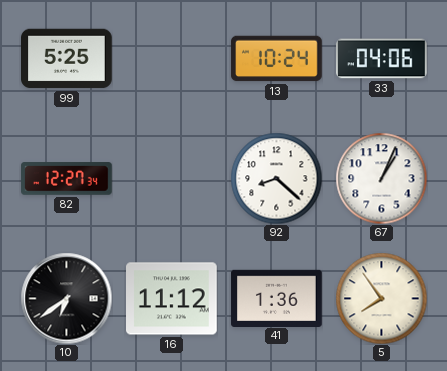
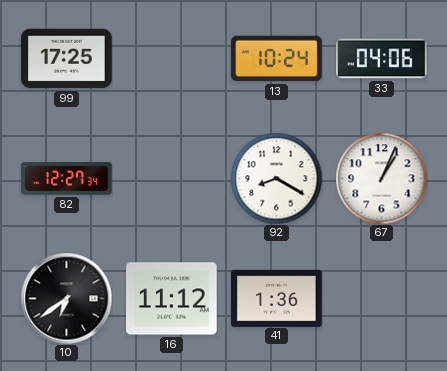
99: 5:25 -> 17:25
92: 8:22 -> 8:20
5: 7:54 -> none
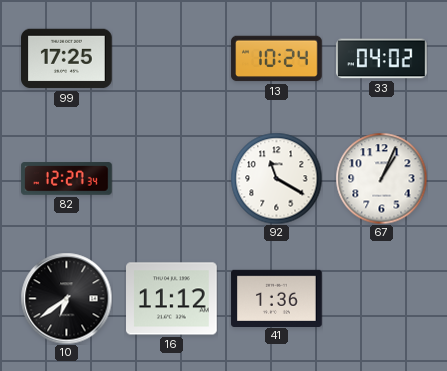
33: 04:06 -> 04:02
92: 8:20 -> 11:20
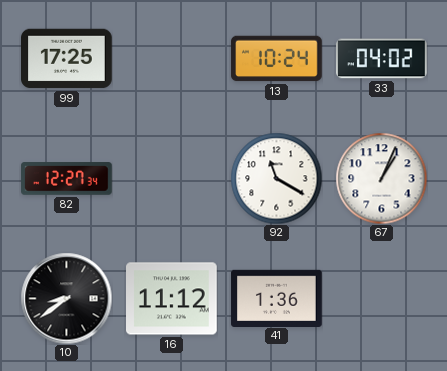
10: 6:39 -> 8:39
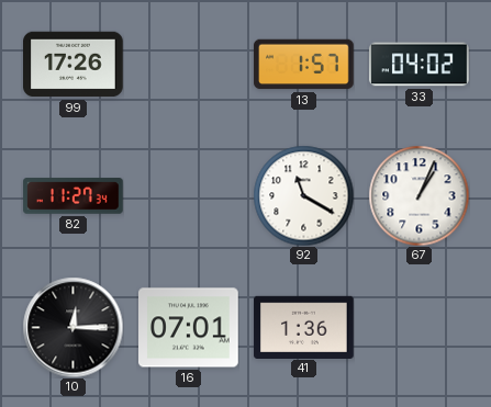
99: 17:25 -> 17:26
13: 10:24 -> 1:57
82: 12:27 -> 11:27
10: 8:39 -> 12:15
16: 11:12 -> 07:01
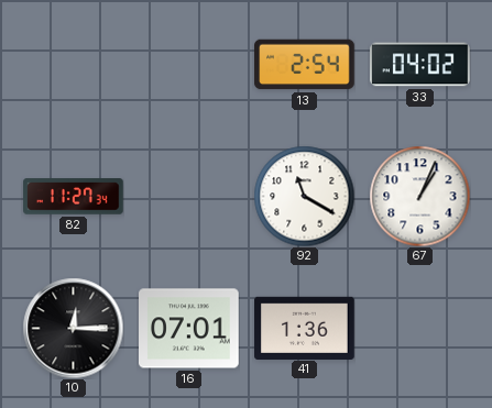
99: 17:26 -> none
13: 1:57 -> 2:54
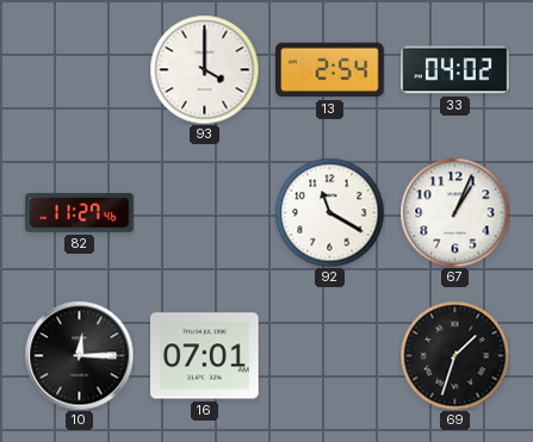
93: none -> 4:00
82: 11:27:34 -> 11:27:46
41: 1:36 -> none
69: none -> 1:33
